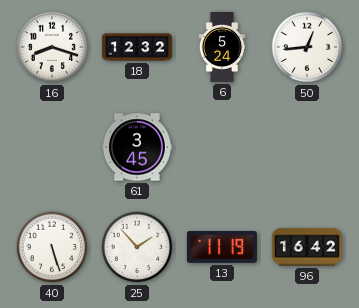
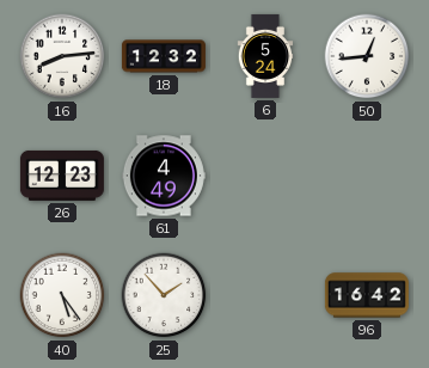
16: 8:18 -> 8:14
26: none -> 12:23
61: 3:45 -> 4:49
40: 5:27 -> 5:24
13: 11:19 -> none
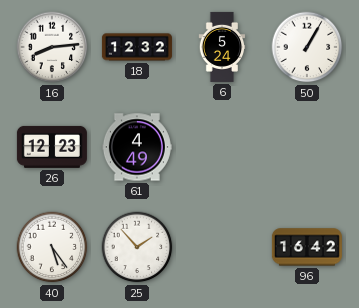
50: 12:44 -> 1:05
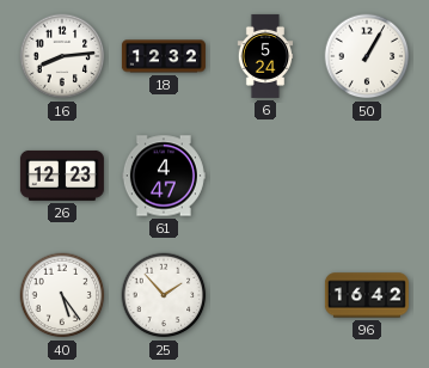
61: 4:49 -> 4:47
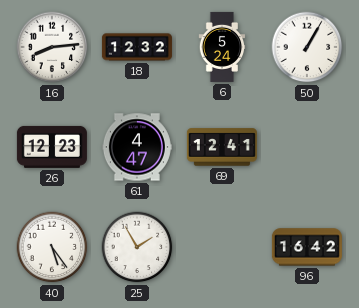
69: none -> 12:41
25: 1:53 -> 1:55
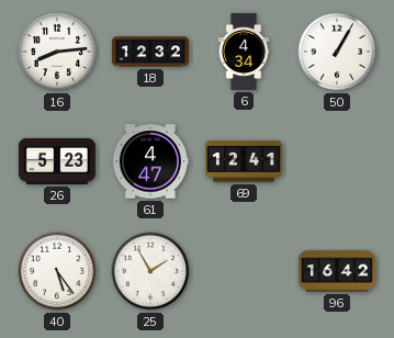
6: 5:24 -> 4:34
26: 12:23 -> 5:23
